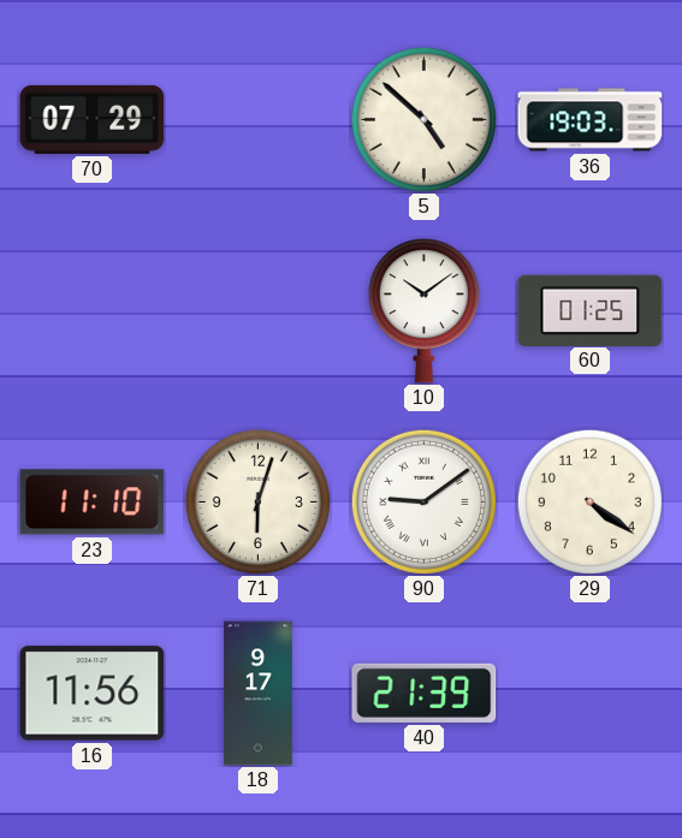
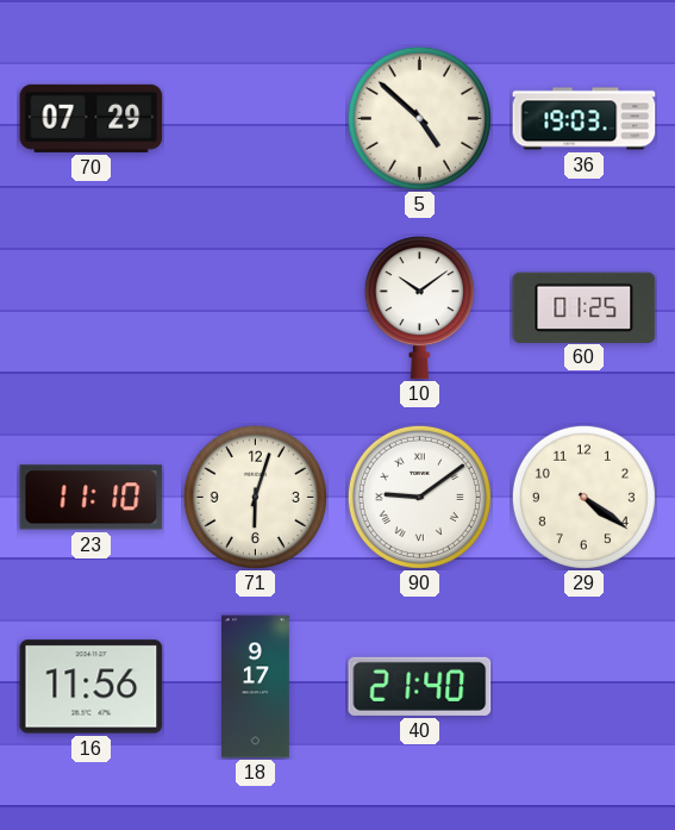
40: 21:39 -> 21:40
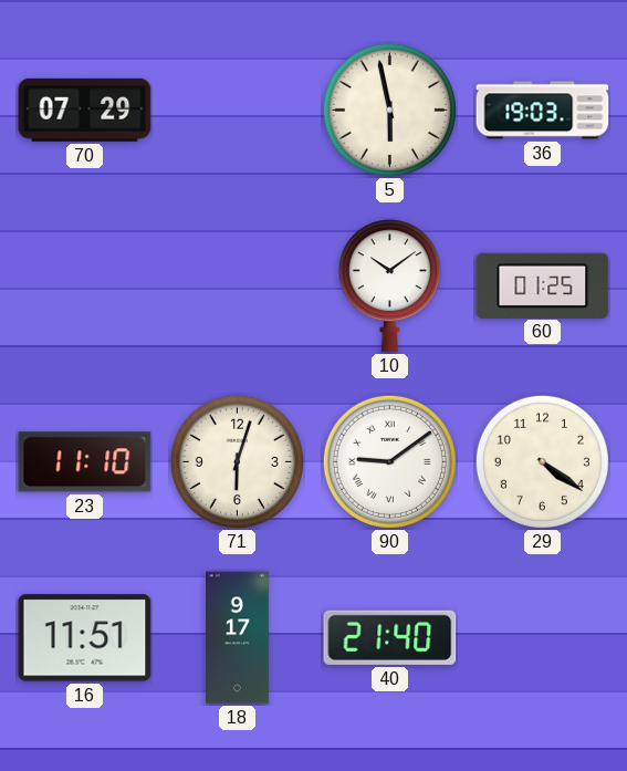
5: 4:52 -> 5:58
16: 11:56 -> 11:51
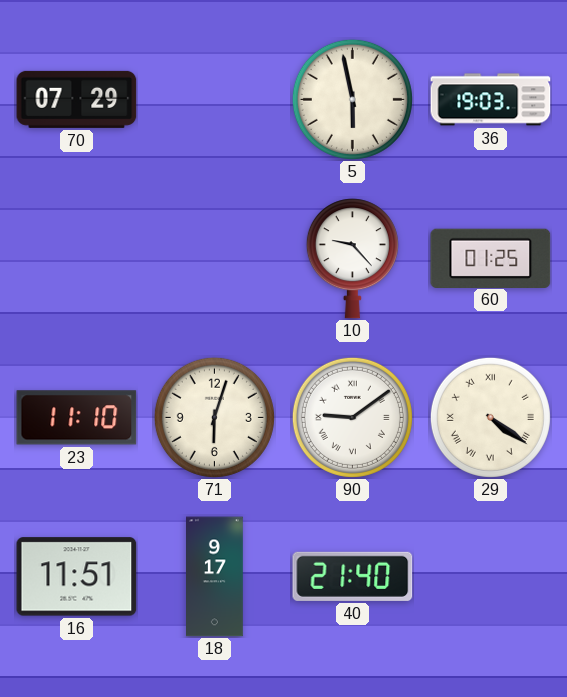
10: 10:09 -> 9:23
29 numerals: Arabic -> Roman
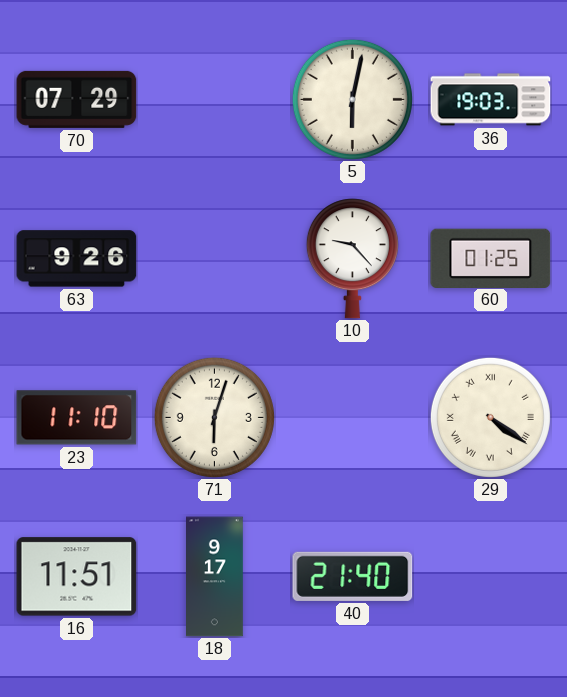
5: 5:58 -> 6:02
63: none -> 9:26
90: 9:09 -> none
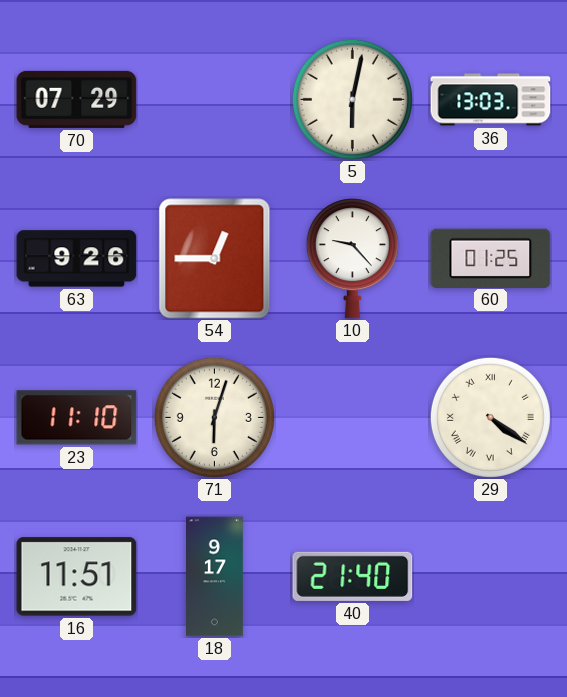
36: 19:03 -> 13:03
54: none -> 12:45
